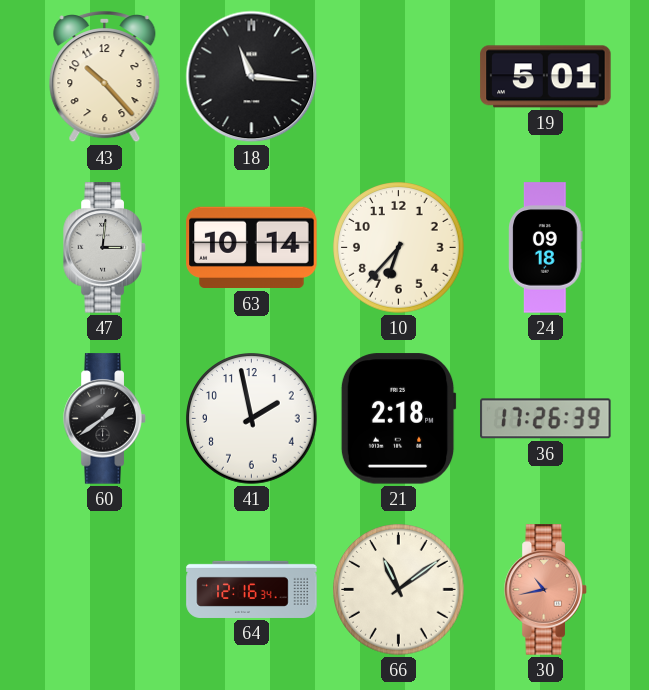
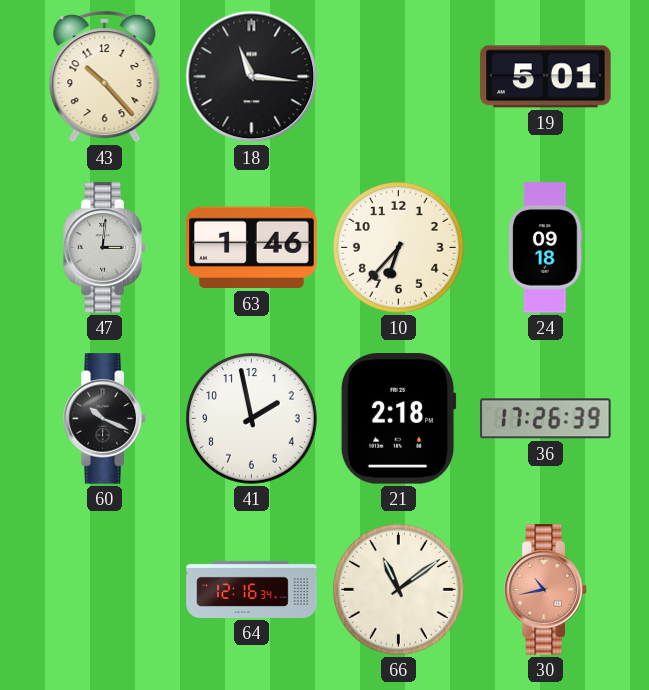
63: 10:14 -> 1:46
60: 1:39 -> 10:19
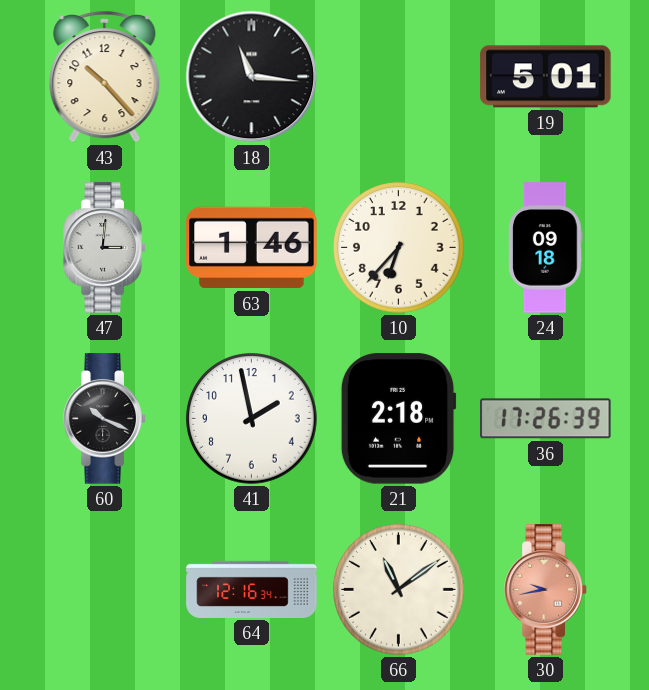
30: 10:43 -> 9:43
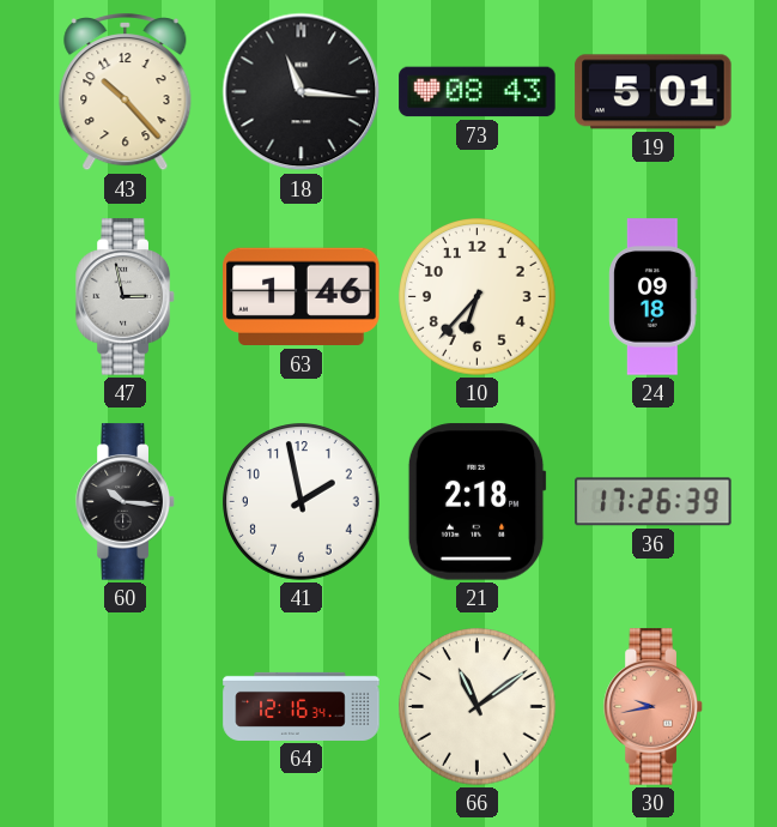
73: none -> 08:43
47: 3:01 -> 2:58
60: 10:19 -> 10:16
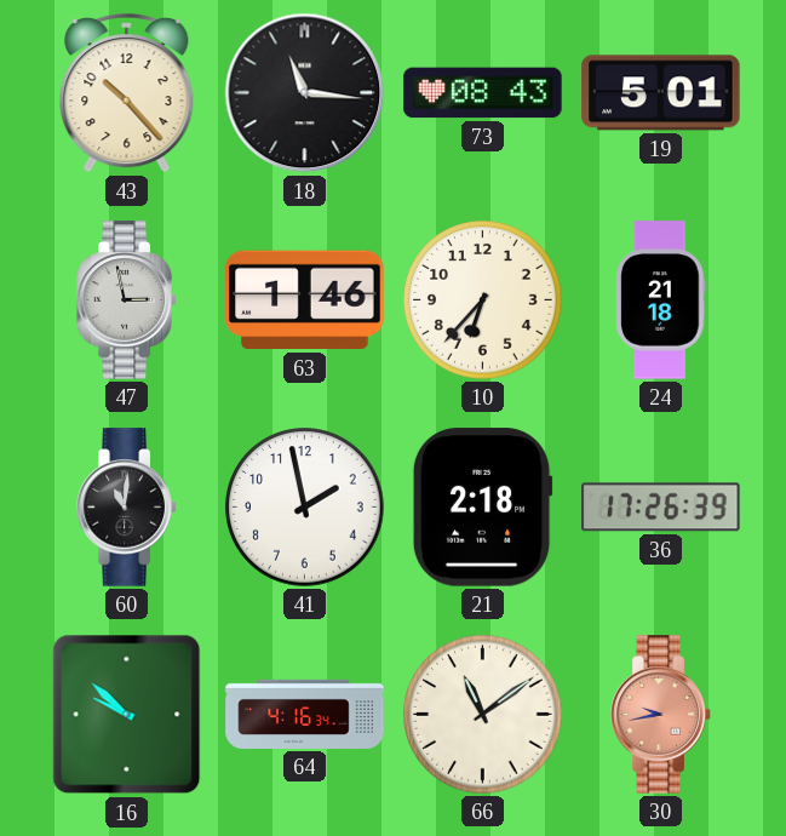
24: 09:18 -> 21:18
60: 10:16 -> 11:01
16: none -> 9:52
64: 12:16 -> 4:16
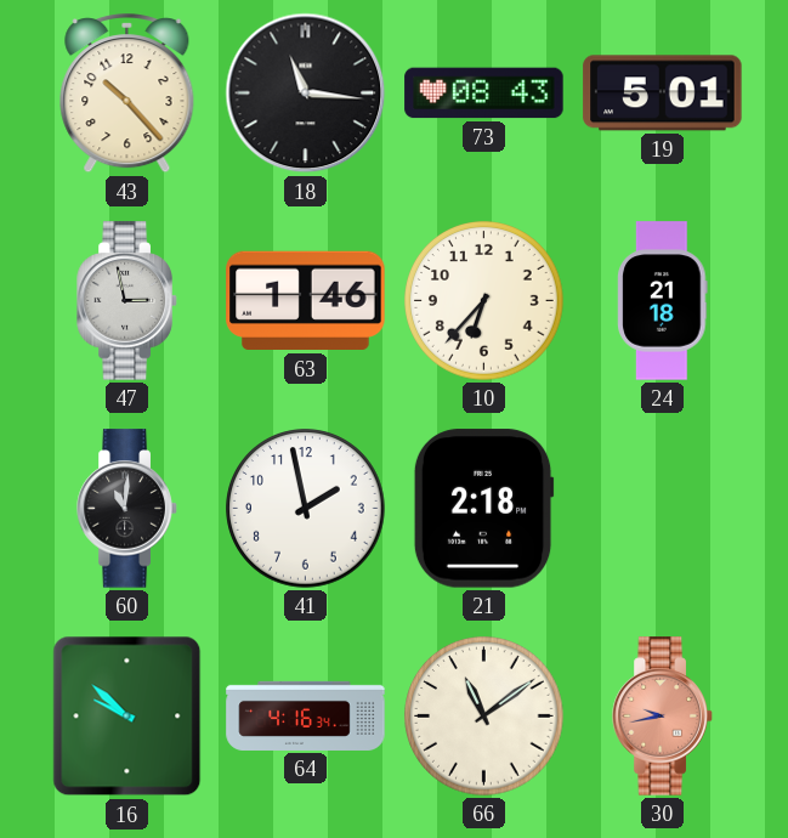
36: 17:26 -> none
